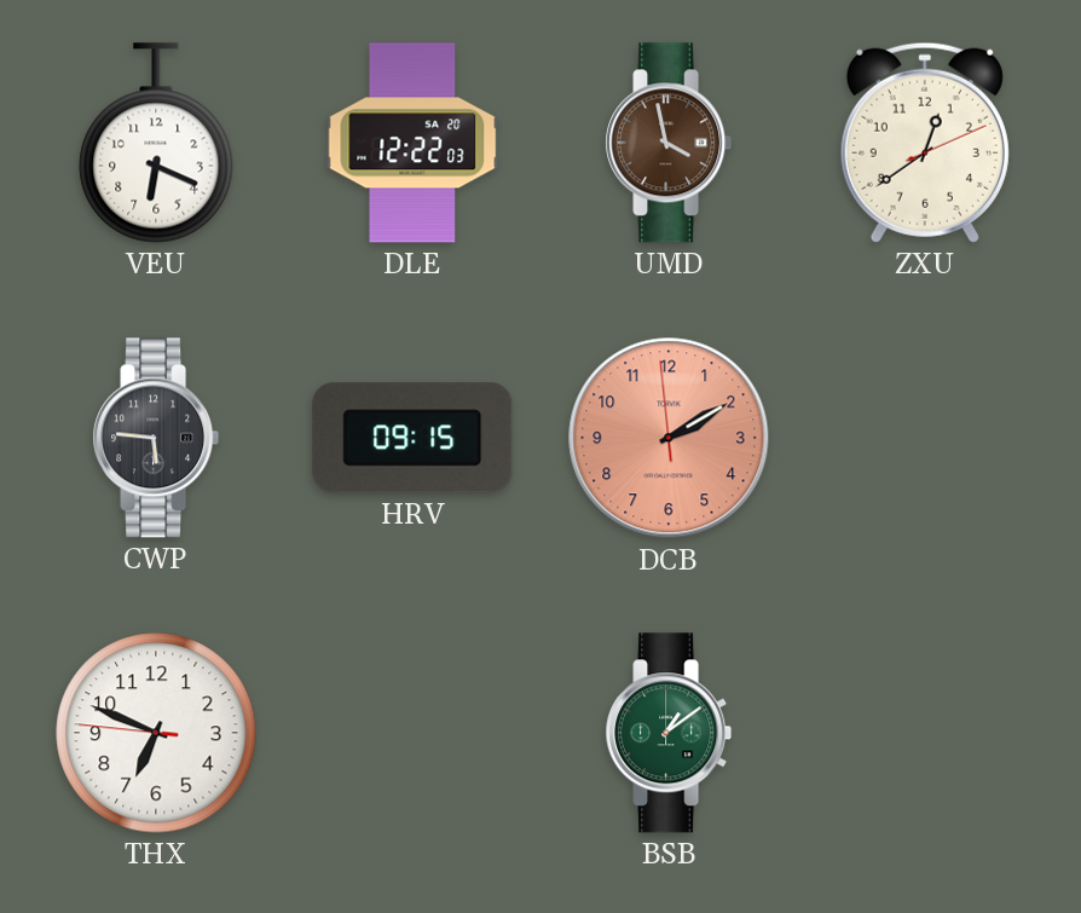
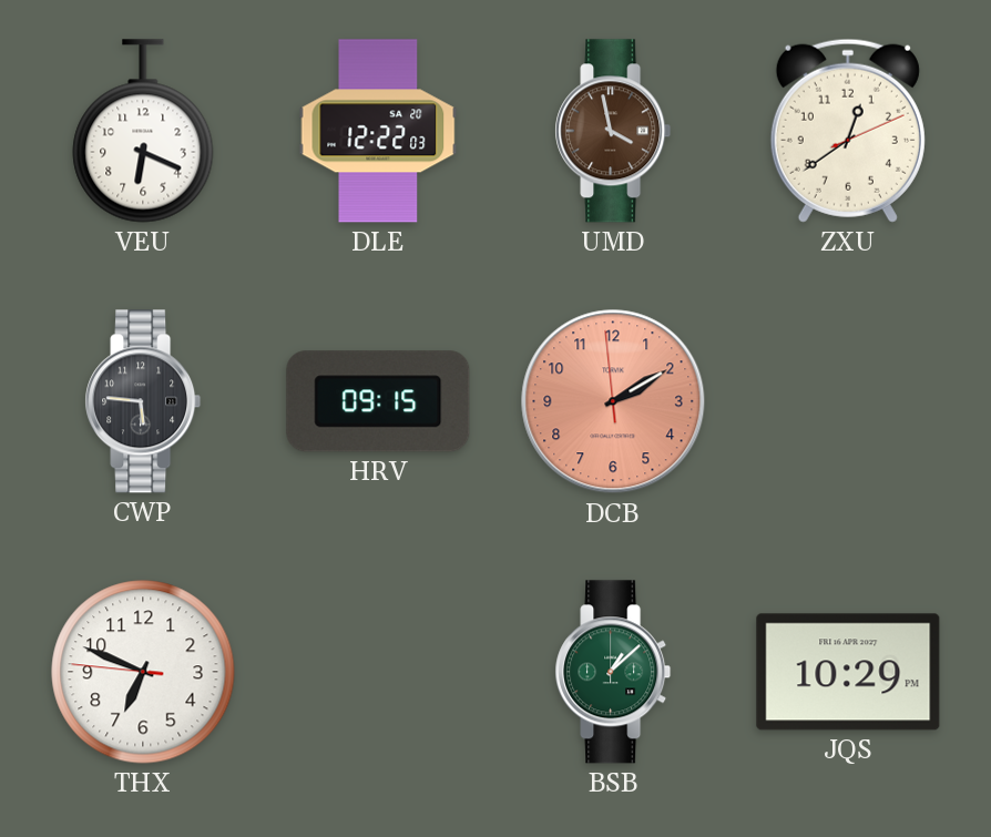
BSB: 1:09 -> 1:08
JQS: none -> 10:29
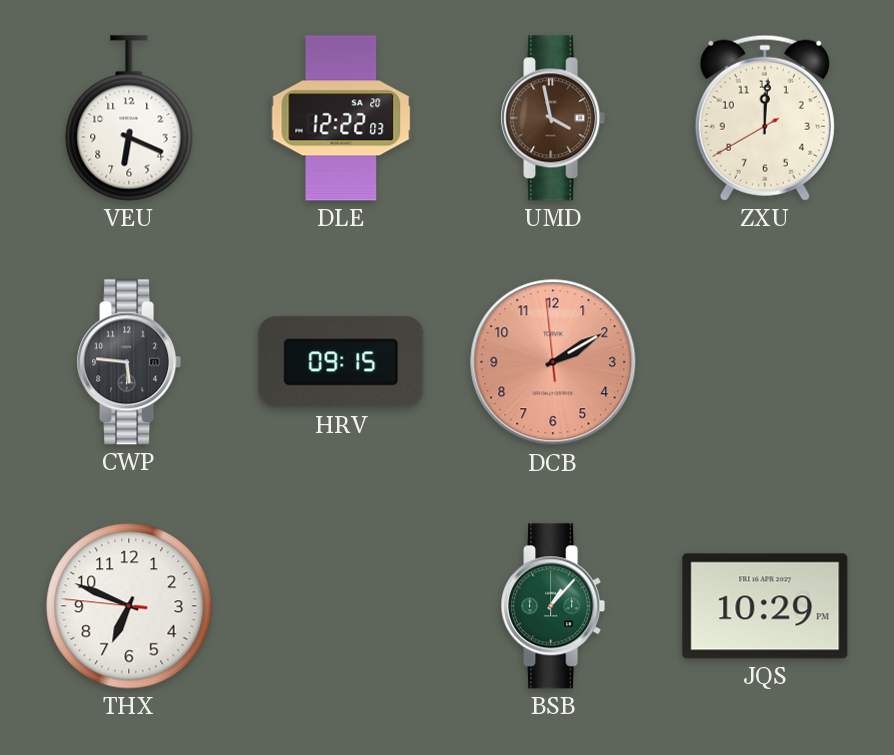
ZXU: 12:39 -> 12:00
BSB: 1:08 -> 1:07
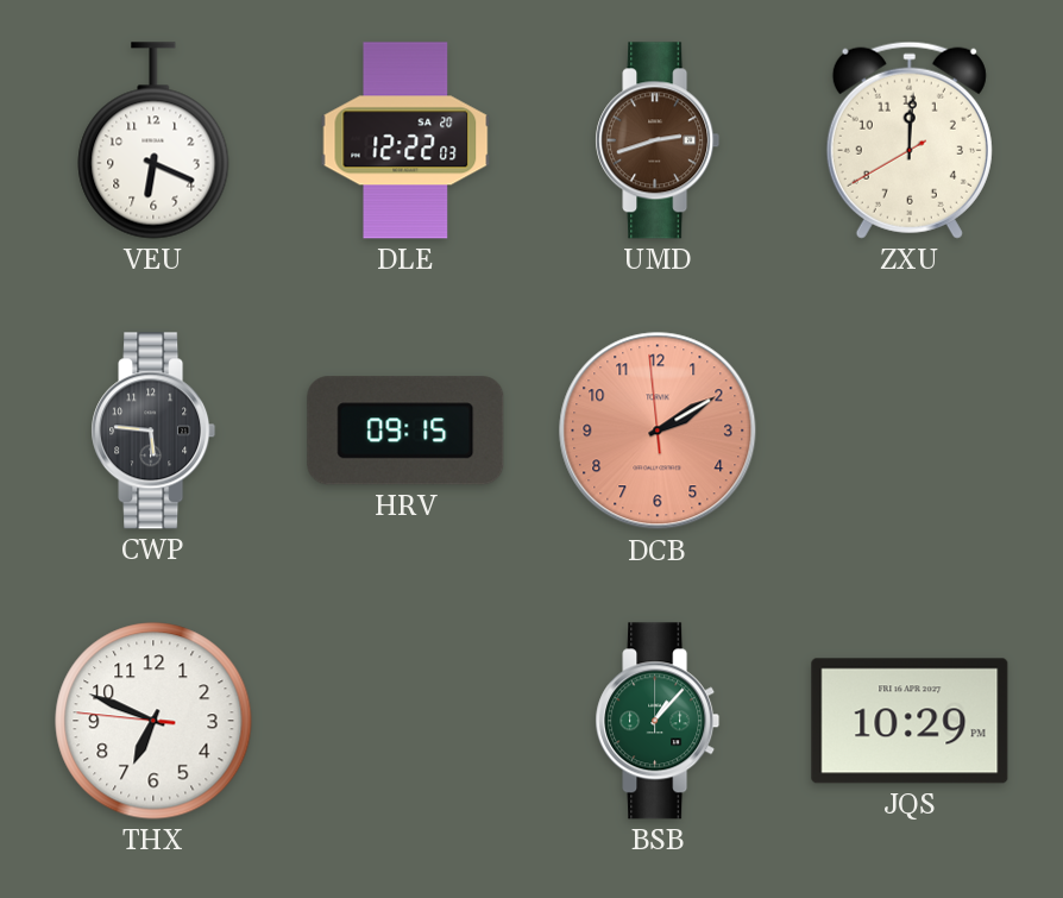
UMD: 3:58 -> 2:42
